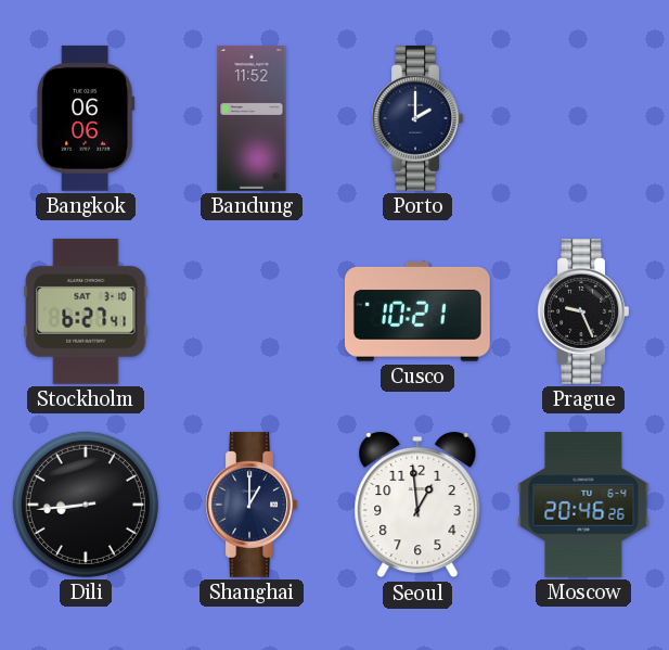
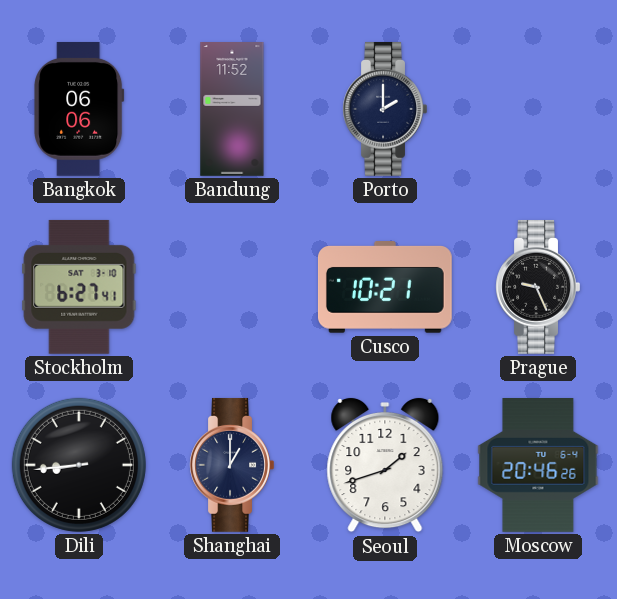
Seoul: 12:59 -> 1:42
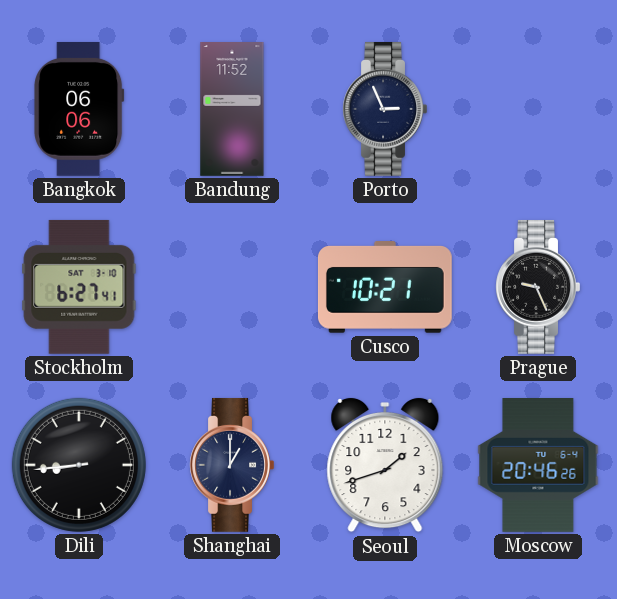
Porto: 2:00 -> 2:56
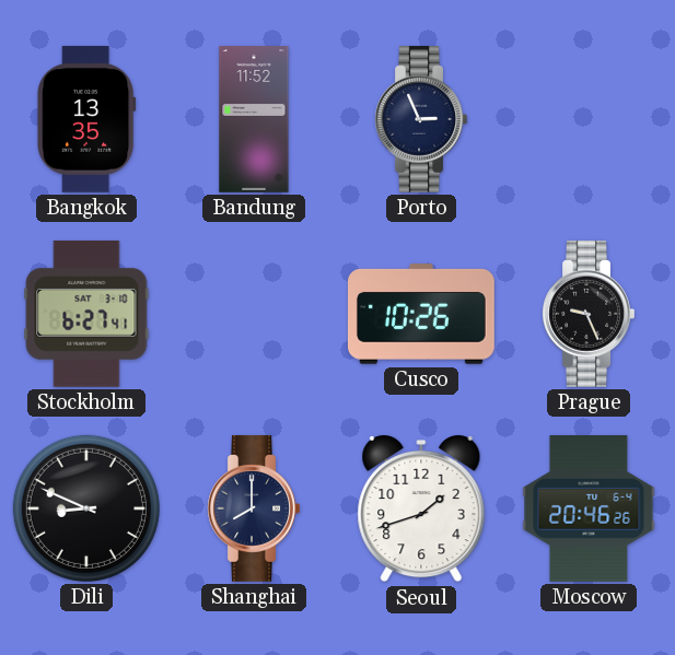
Bangkok: 06:06 -> 13:35
Cusco: 10:21 -> 10:26
Dili: 8:44 -> 8:49
Shanghai: 1:00 -> 8:00
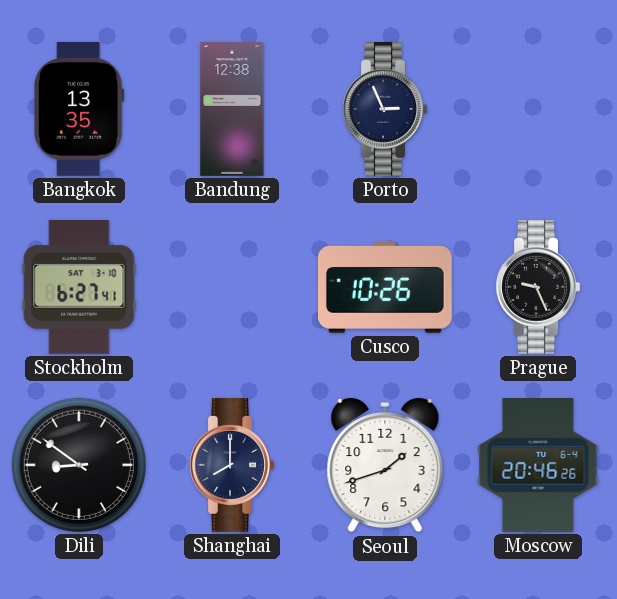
Bandung: 11:52 -> 12:38
Dili: 8:49 -> 8:51
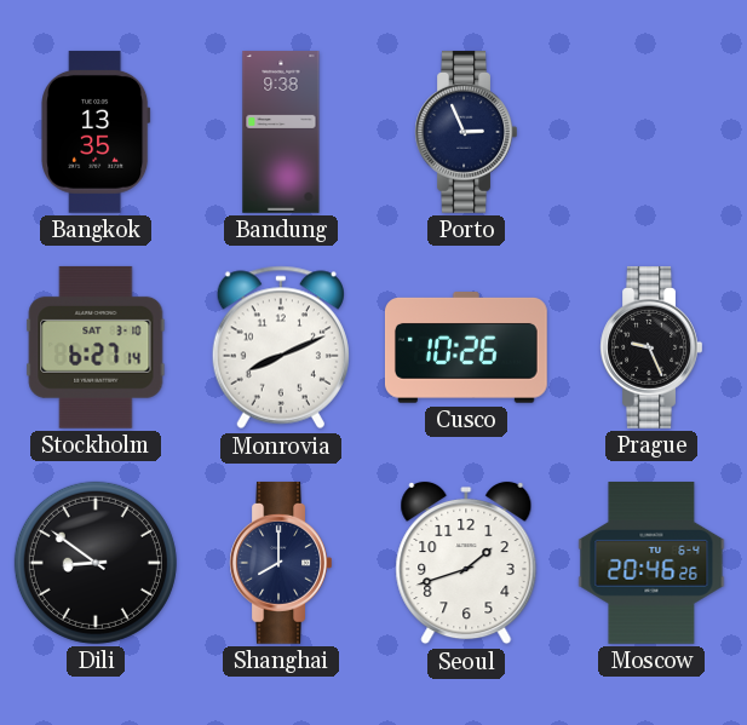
Bandung: 12:38 -> 9:38
Stockholm: 6:27:41 -> 6:27:14
Monrovia: none -> 8:11
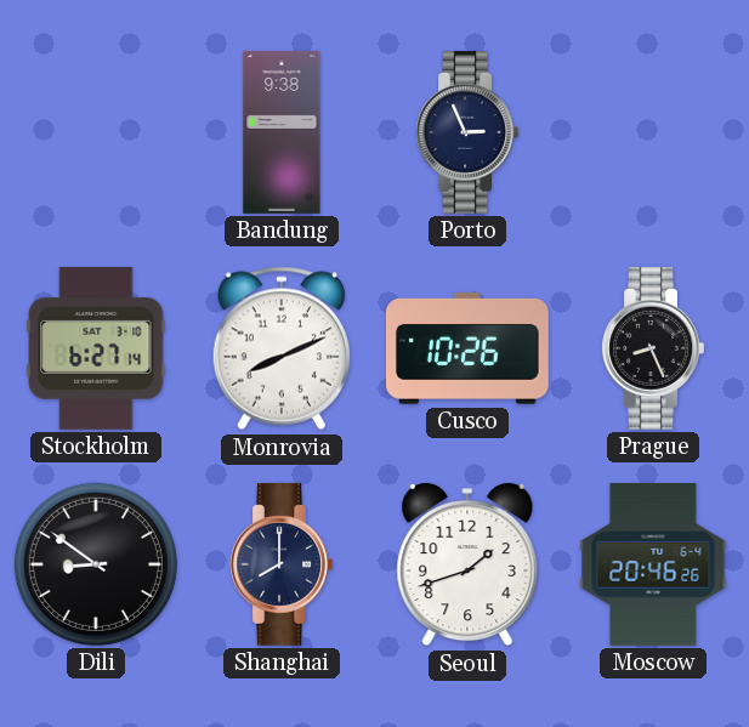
Bangkok: 13:35 -> none
Prague: 9:26 -> 8:26
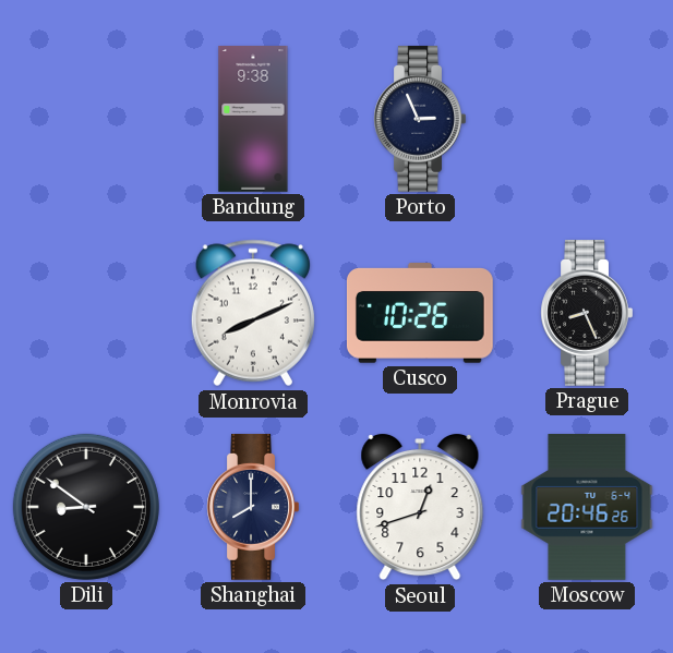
Stockholm: 6:27 -> none
Seoul: 1:42 -> 12:42
